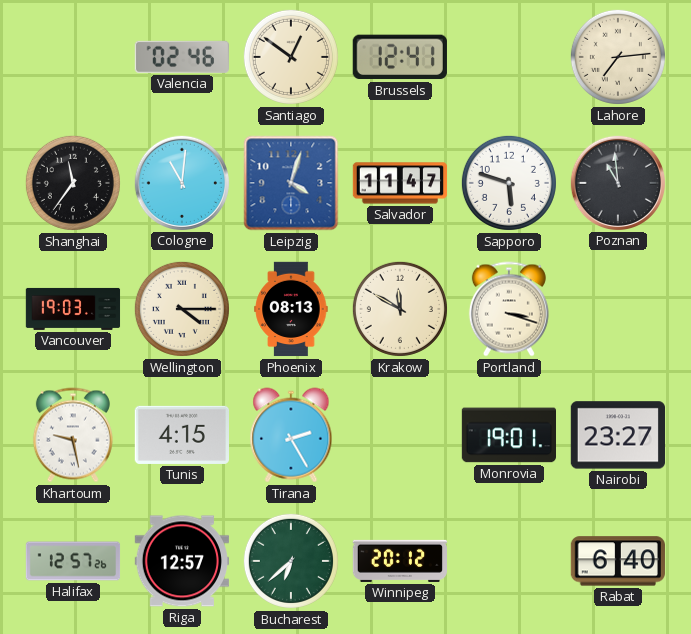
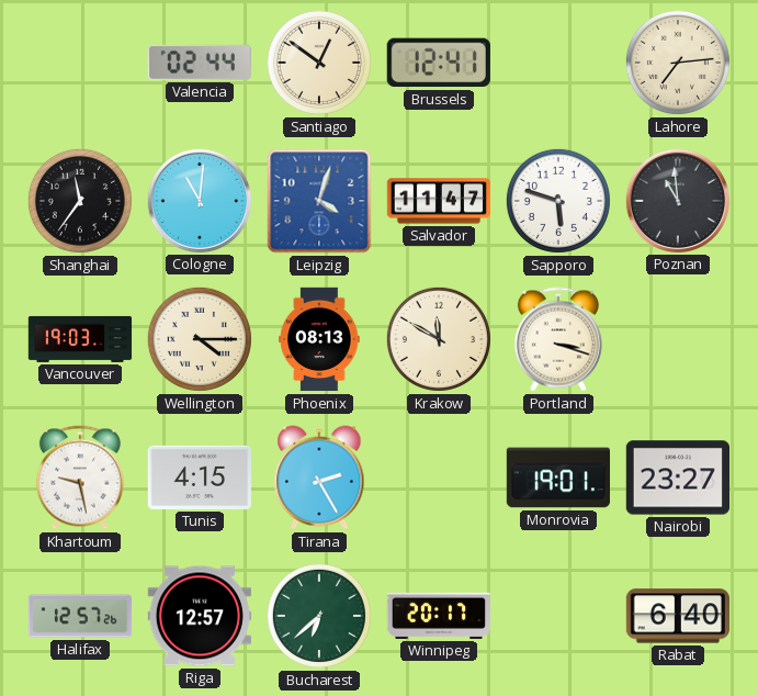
Valencia: 02:46 -> 02:44
Winnipeg: 20:12 -> 20:17
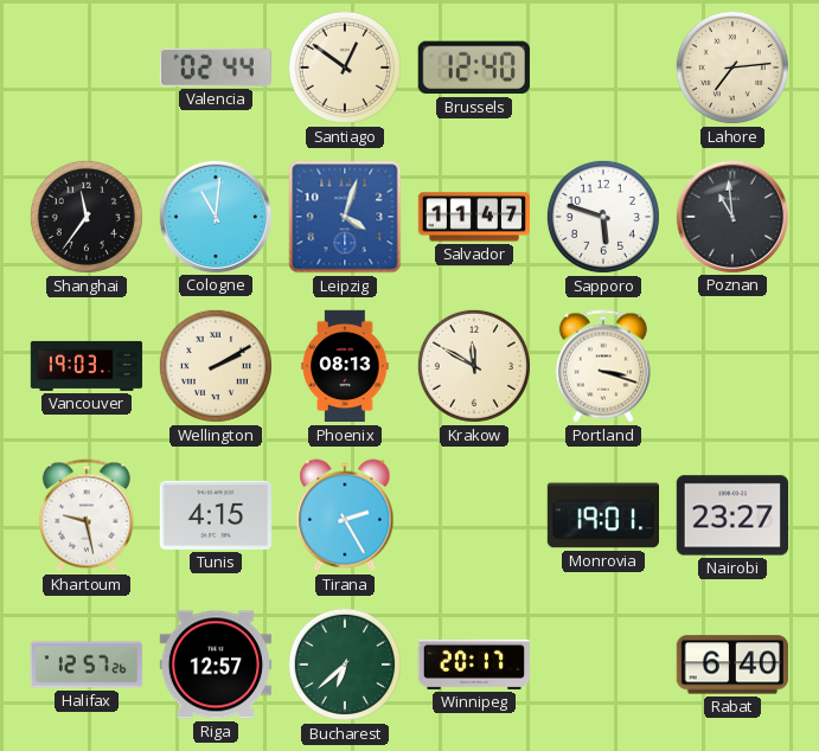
Brussels: 12:41 -> 12:40
Wellington: 4:15 -> 2:10
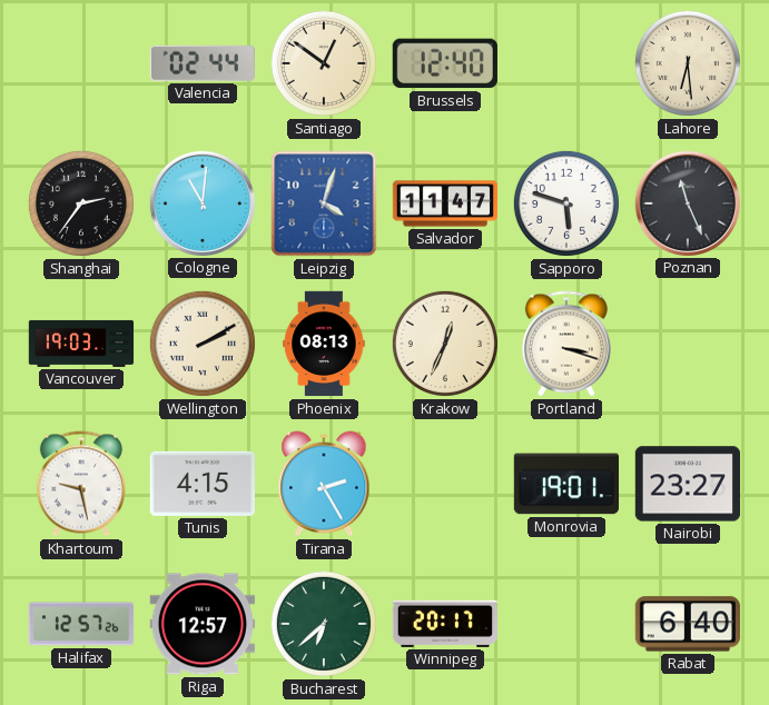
Lahore: 7:14 -> 6:29
Shanghai: 11:36 -> 2:36
Poznan: 10:59 -> 11:26
Krakow: 11:50 -> 12:34
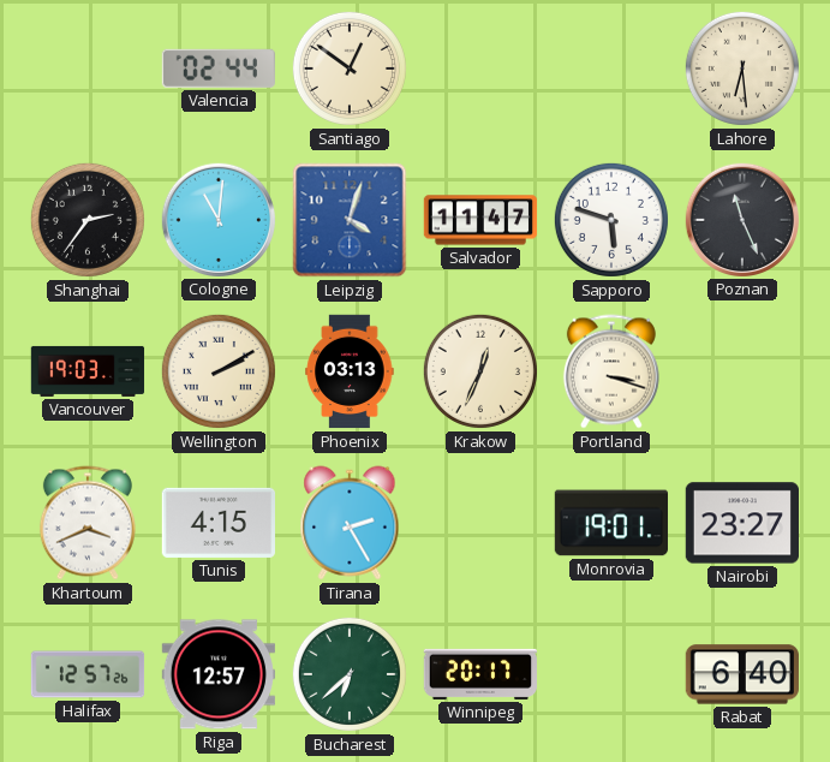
Brussels: 12:40 -> none
Phoenix: 08:13 -> 03:13
Khartoum: 9:28 -> 3:41
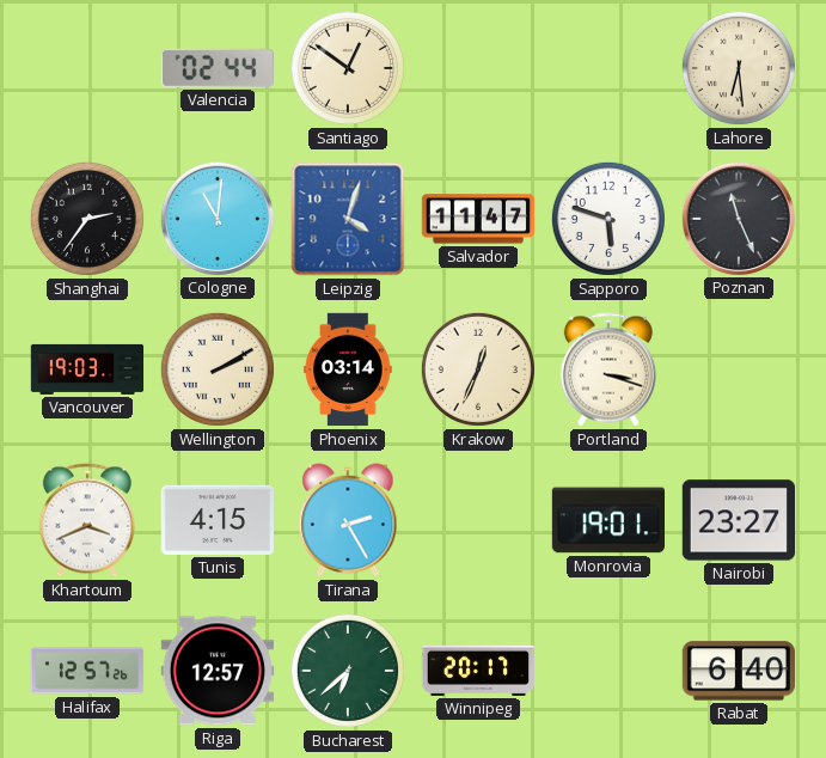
Phoenix: 03:13 -> 03:14
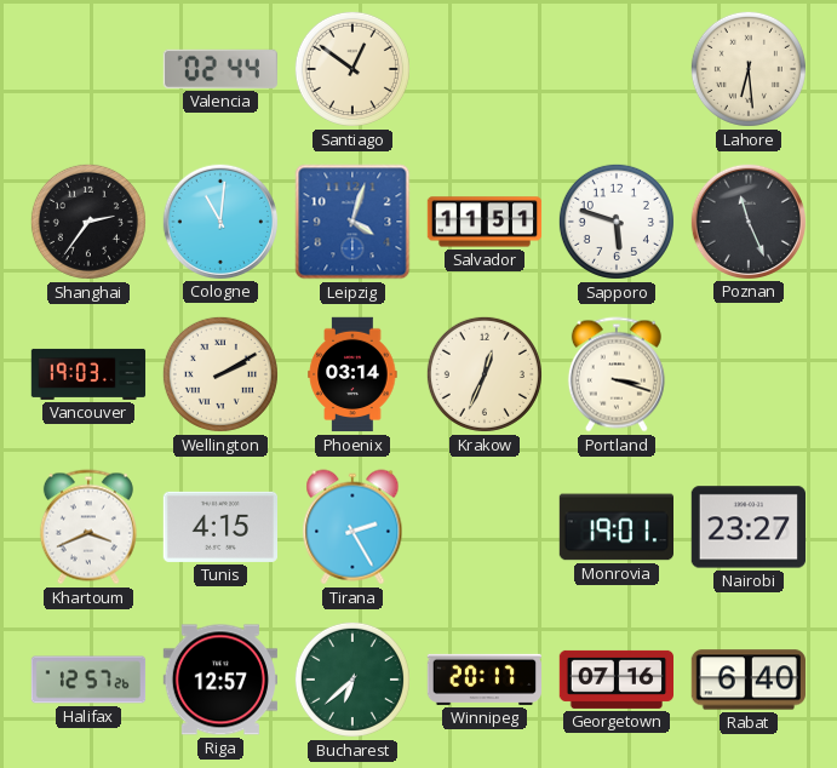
Salvador: 11:47 -> 11:51
Georgetown: none -> 07:16
